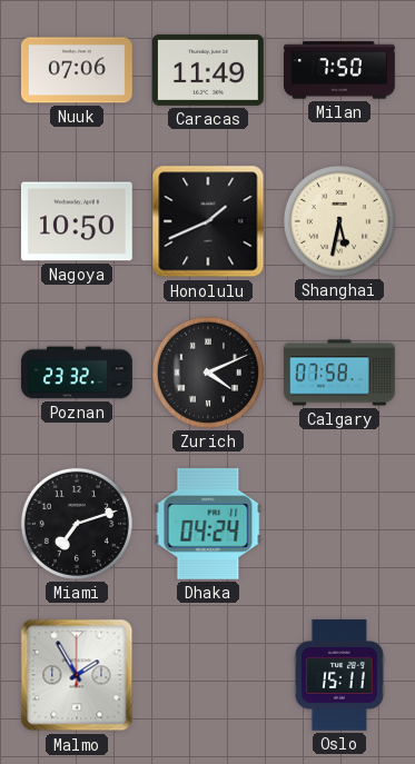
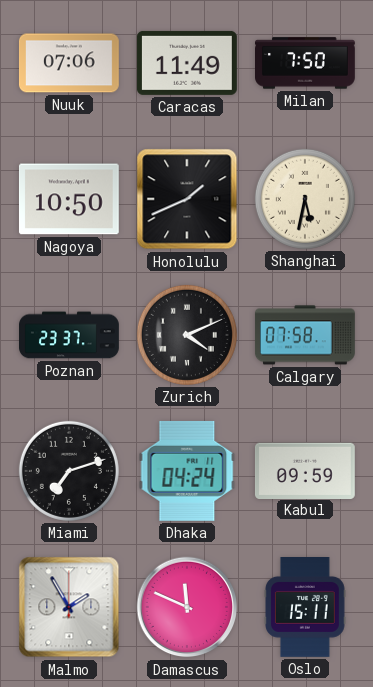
Poznan: 23:32 -> 23:37
Kabul: none -> 09:59
Damascus: none -> 11:49
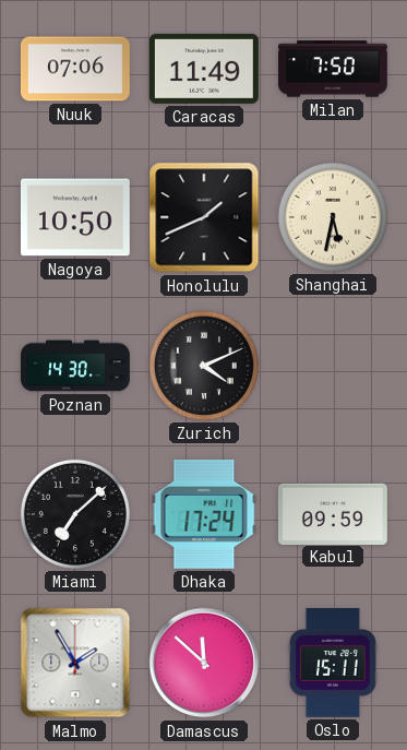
Poznan: 23:37 -> 14:30
Calgary: 07:58 -> none
Miami: 7:12 -> 7:08
Dhaka: 04:24 -> 17:24
Damascus: 11:49 -> 11:52
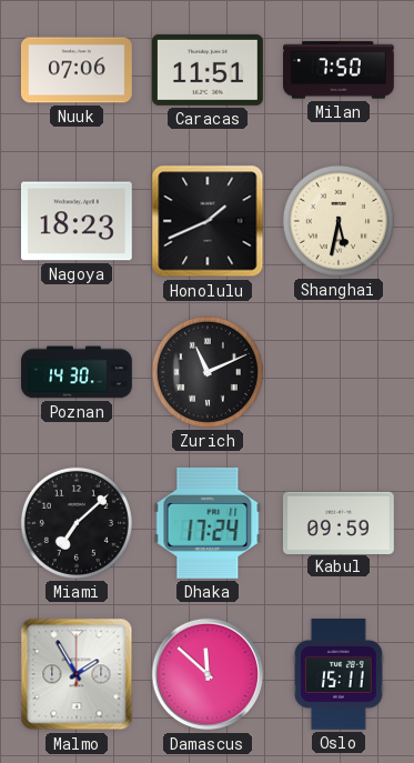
Caracas: 11:49 -> 11:51
Nagoya: 10:50 -> 18:23
Zurich: 4:11 -> 11:11
